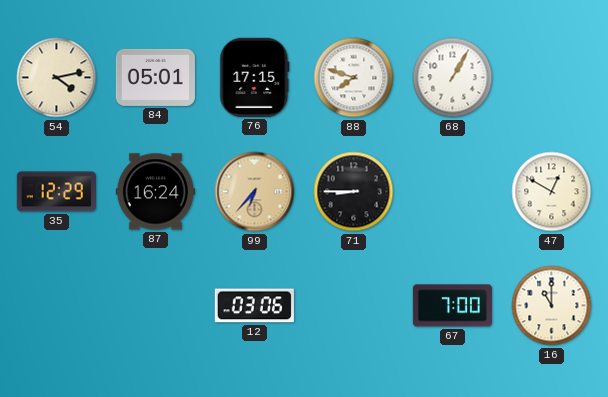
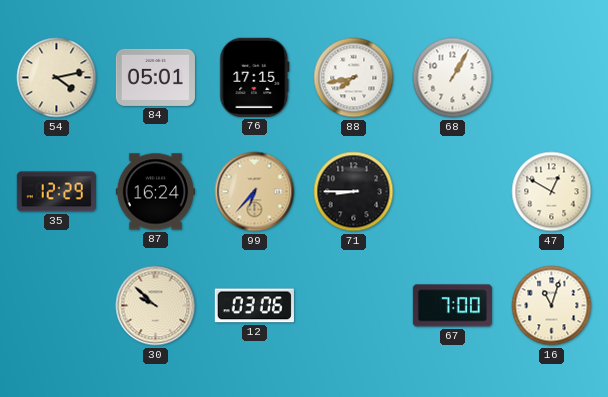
88: 7:48 -> 7:43
30: none -> 9:52
16: 11:00 -> 11:03
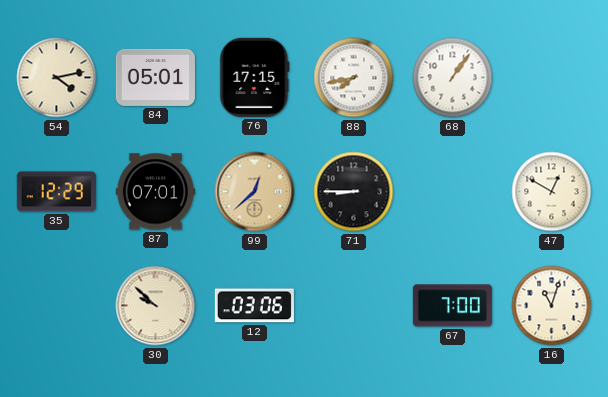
68: 1:05 -> 1:06
87: 16:24 -> 07:01
99: 6:37 -> 12:38
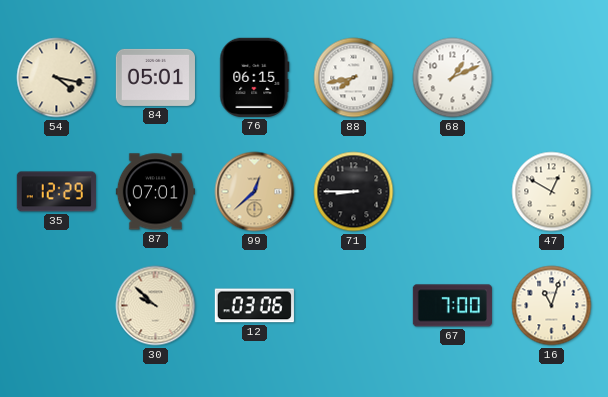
54: 4:13 -> 4:17
76: 17:15 -> 06:15
68: 1:06 -> 1:11
